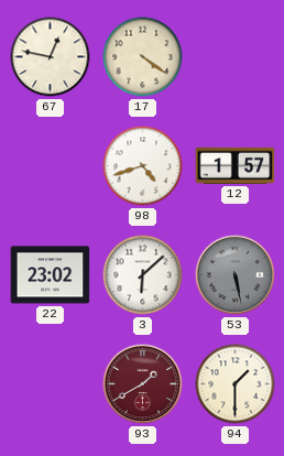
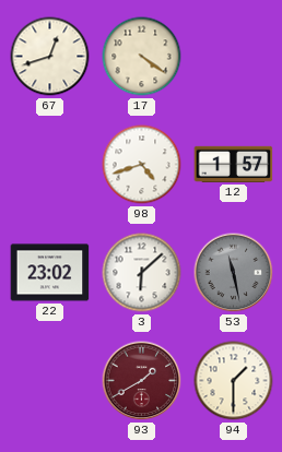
67: 12:47 -> 12:42
53: 5:28 -> 11:28
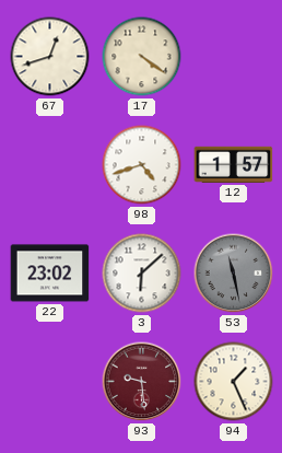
93: 1:40 -> 9:29
94: 1:30 -> 1:26
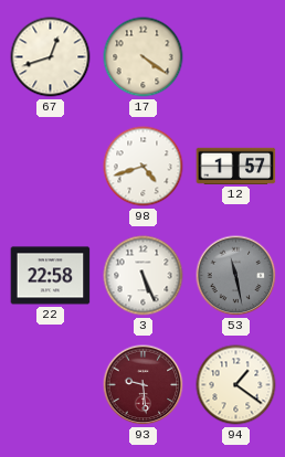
22: 23:02 -> 22:58
3: 6:08 -> 5:26
94: 1:26 -> 1:21
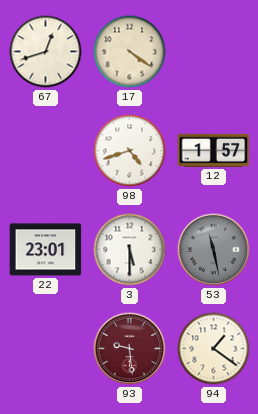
22: 22:58 -> 23:01
3: 5:26 -> 5:30
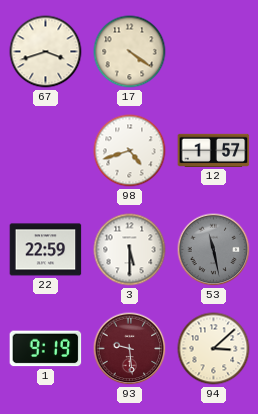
67: 12:42 -> 3:42
22: 23:01 -> 22:59
1: none -> 9:19
94: 1:21 -> 3:08
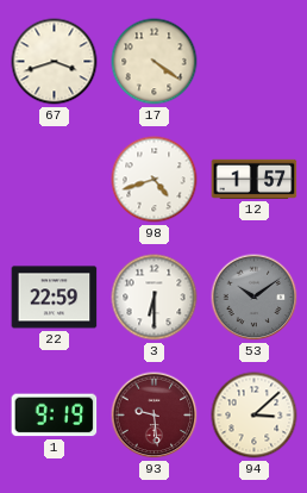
3: 5:30 -> 6:30
53: 11:28 -> 10:09
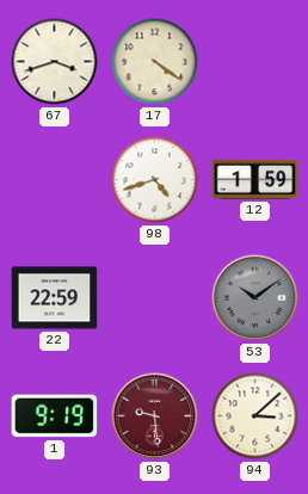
12: 1:57 -> 1:59
3: 6:30 -> none
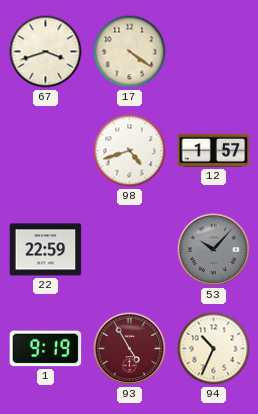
12: 1:59 -> 1:57
53: 10:09 -> 10:07
93: 9:29 -> 4:55
94: 3:08 -> 10:34
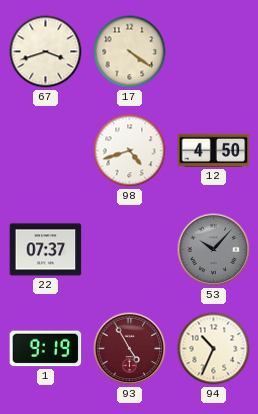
12: 1:57 -> 4:50
22: 22:59 -> 07:37
